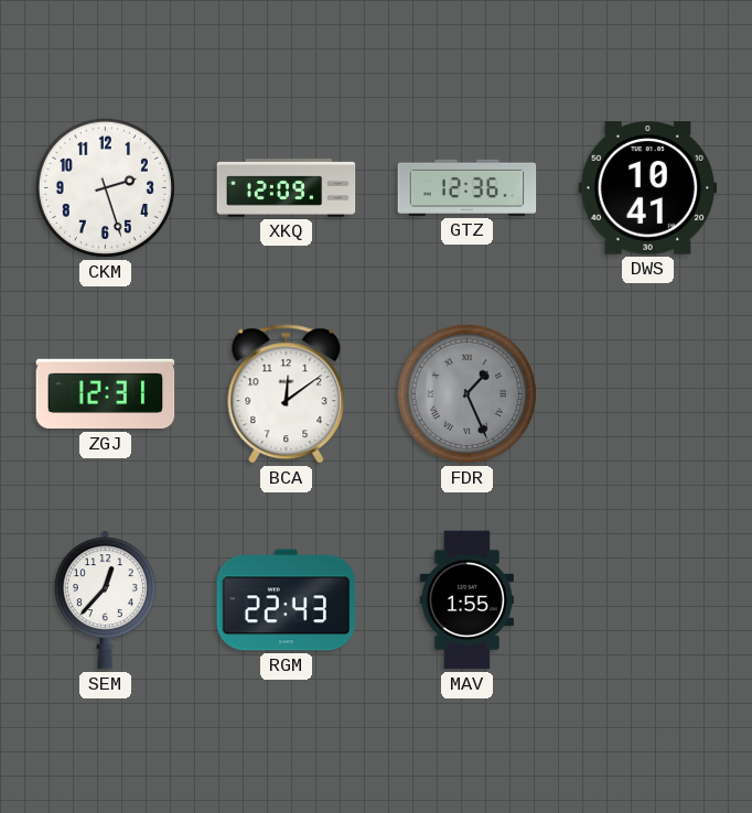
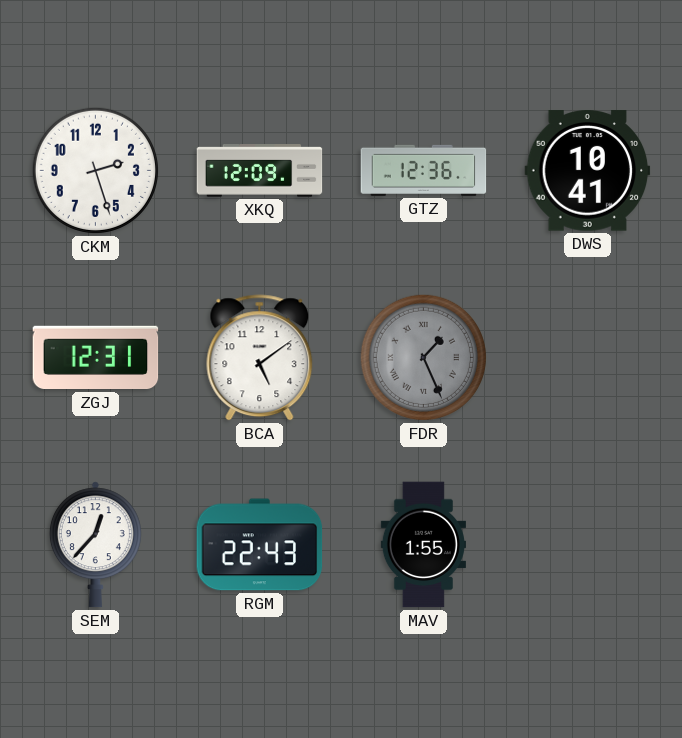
BCA: 12:09 -> 5:09
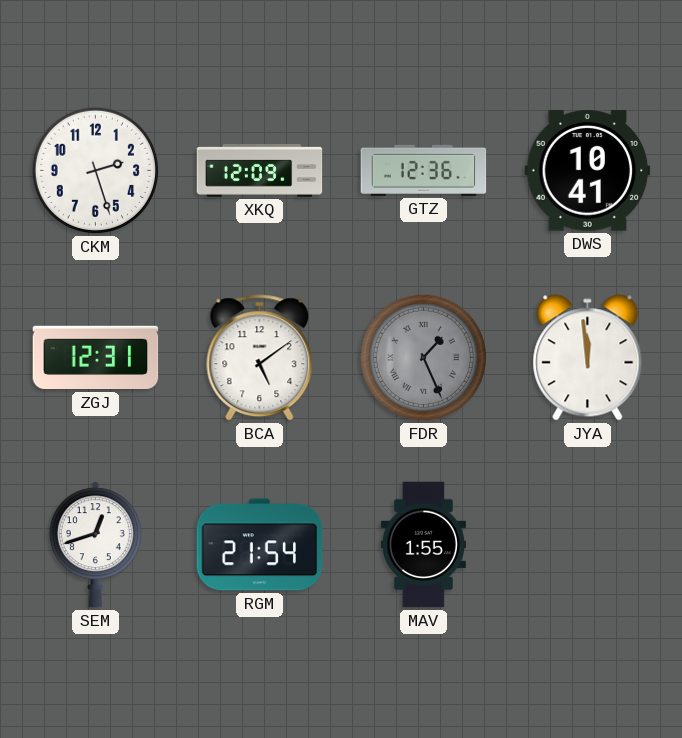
JYA: none -> 11:59
SEM: 12:37 -> 12:42
RGM: 22:43 -> 21:54
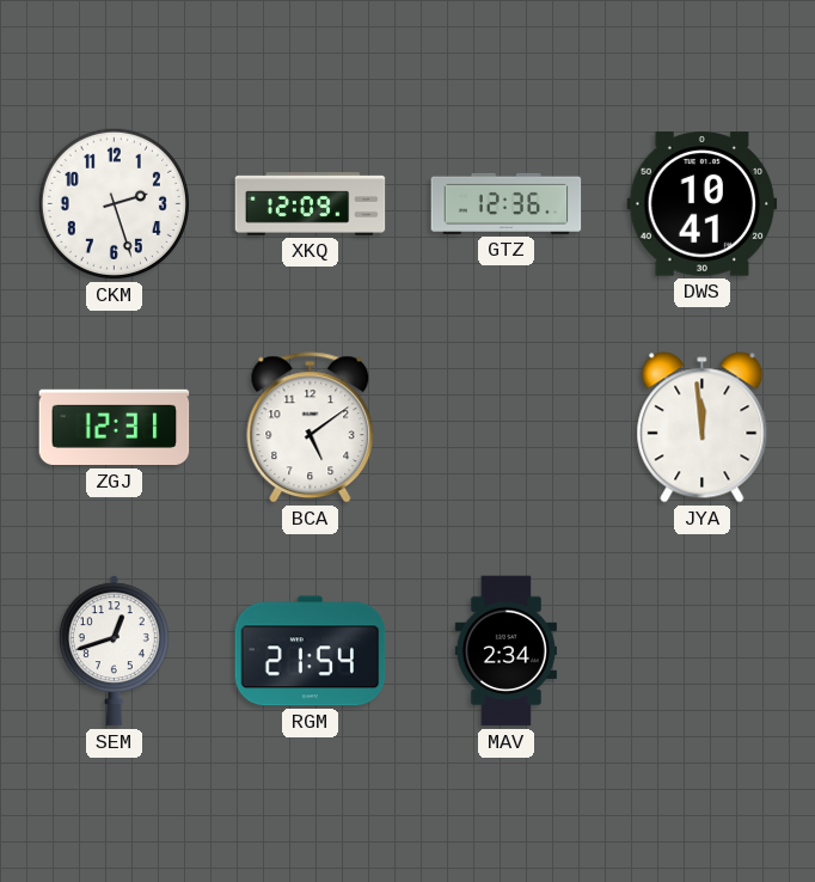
FDR: 1:26 -> none
MAV: 1:55 -> 2:34
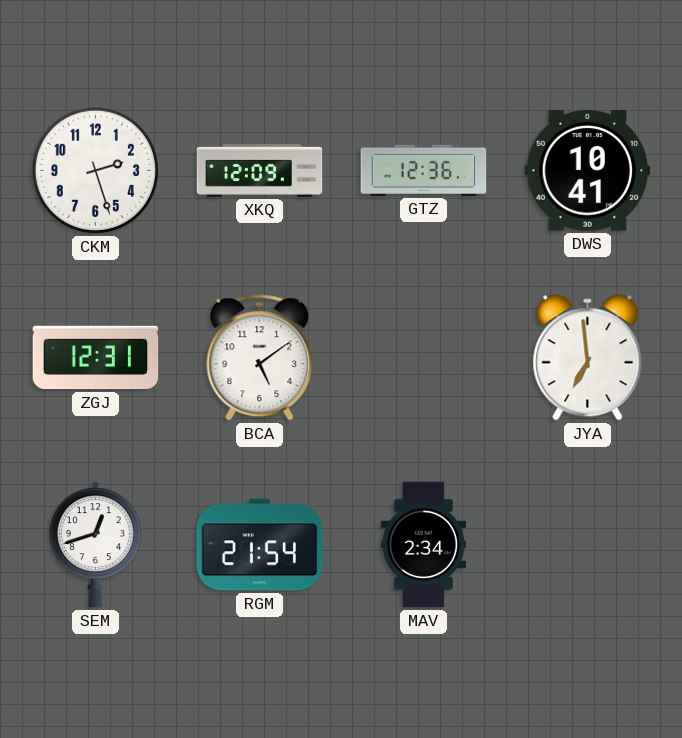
JYA: 11:59 -> 6:59
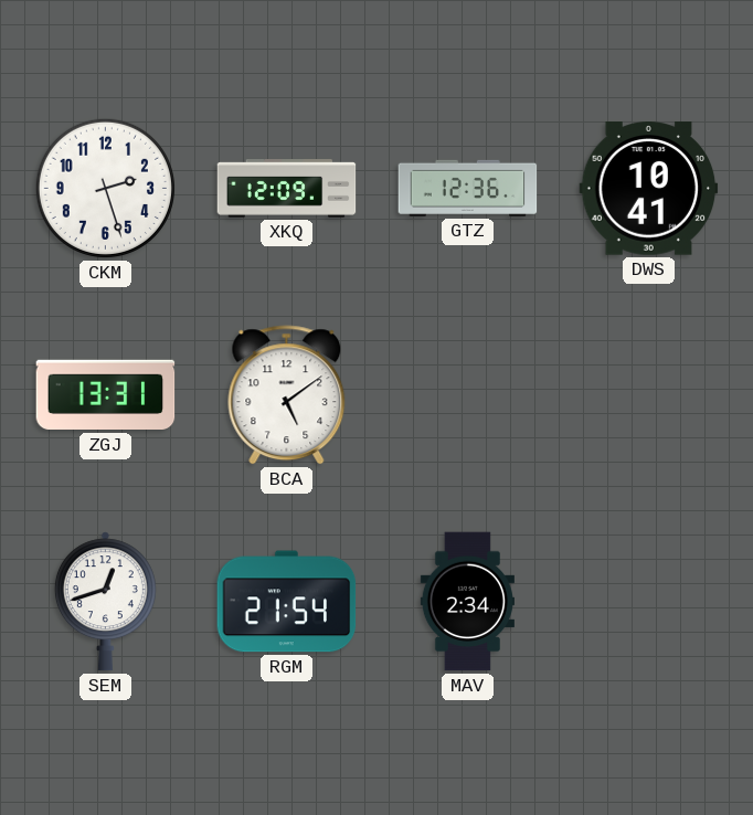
ZGJ: 12:31 -> 13:31
JYA: 6:59 -> none
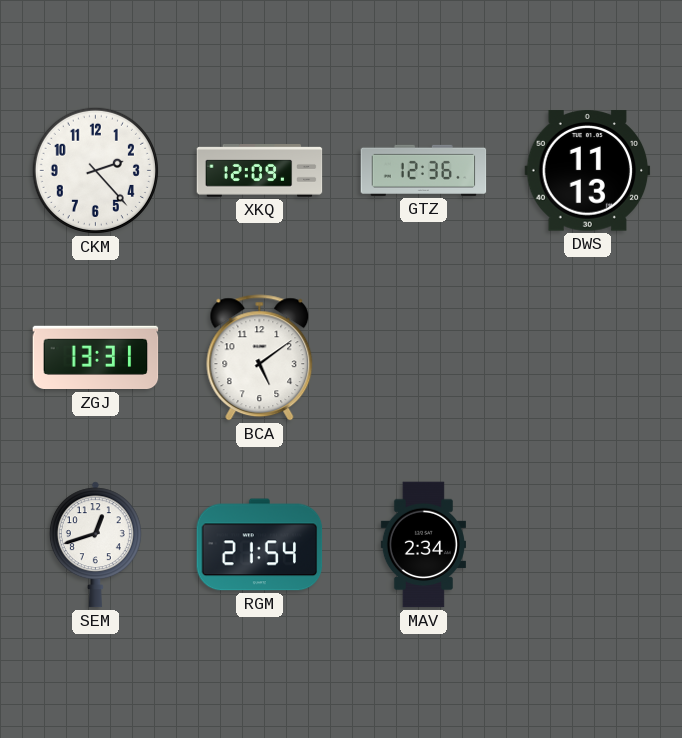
CKM: 2:27 -> 2:23
DWS: 10:41 -> 11:13
